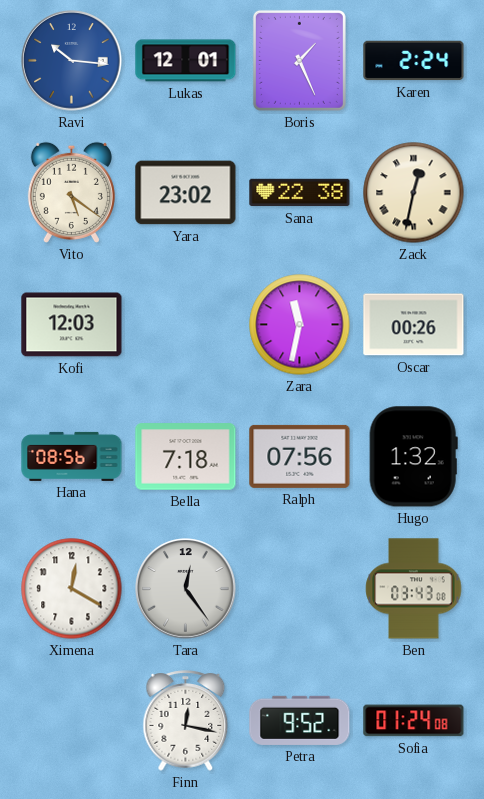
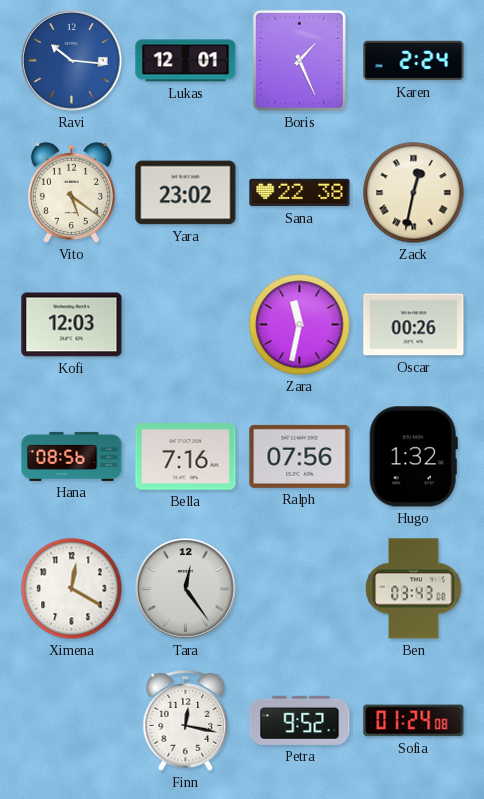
Bella: 7:18 -> 7:16
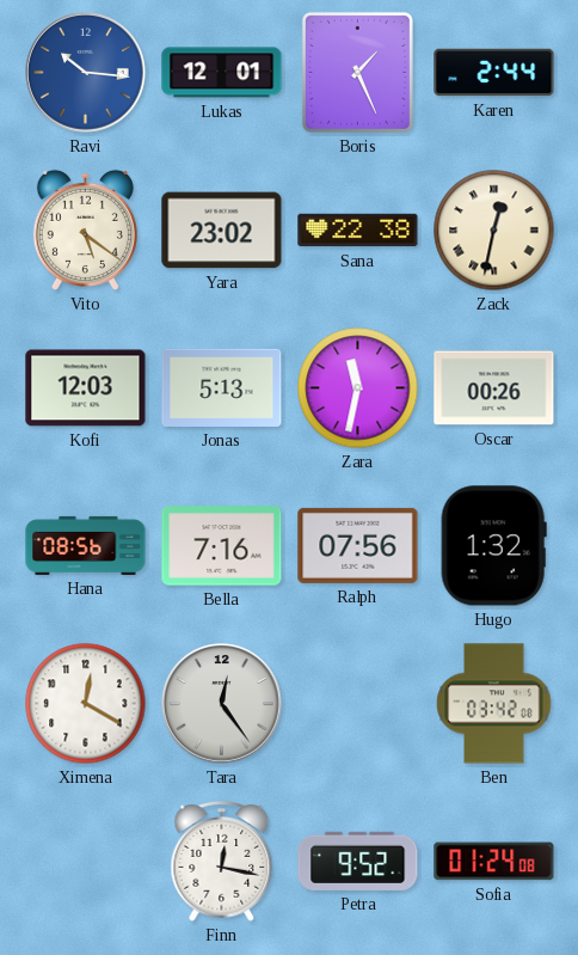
Karen: 2:24 -> 2:44
Jonas: none -> 5:13
Ben: 03:43 -> 03:42
